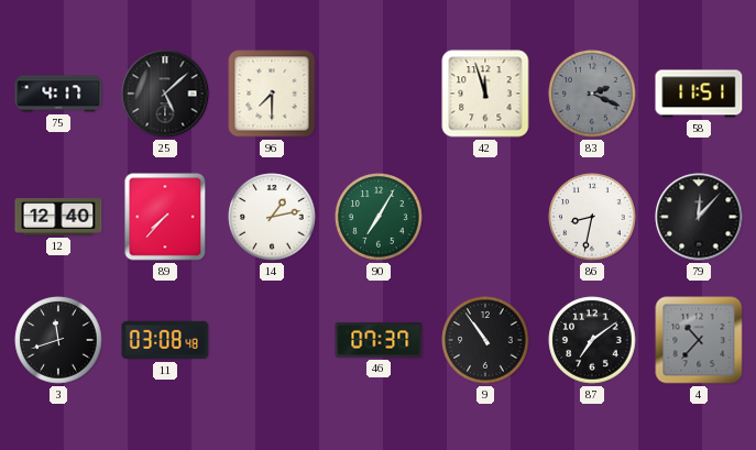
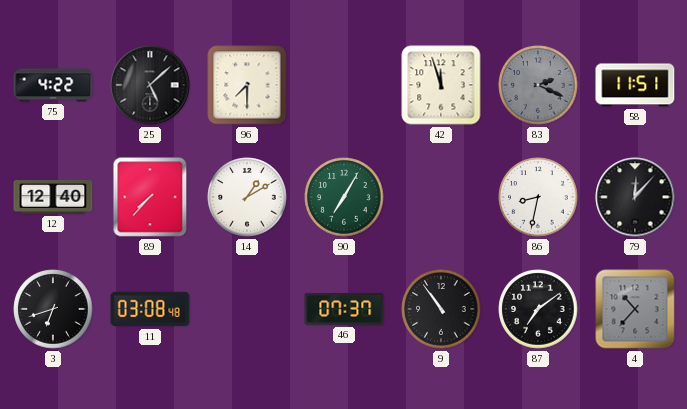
75: 4:17 -> 4:22
14: 1:13 -> 1:10
3: 11:42 -> 6:42
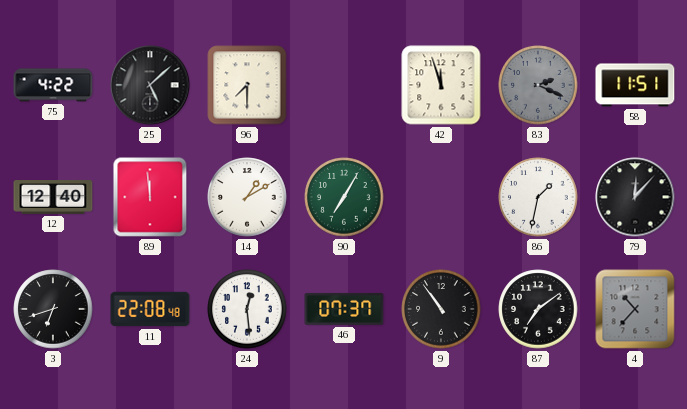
89: 7:37 -> 11:59
86: 8:32 -> 1:32
11: 03:08 -> 22:08
24: none -> 12:29
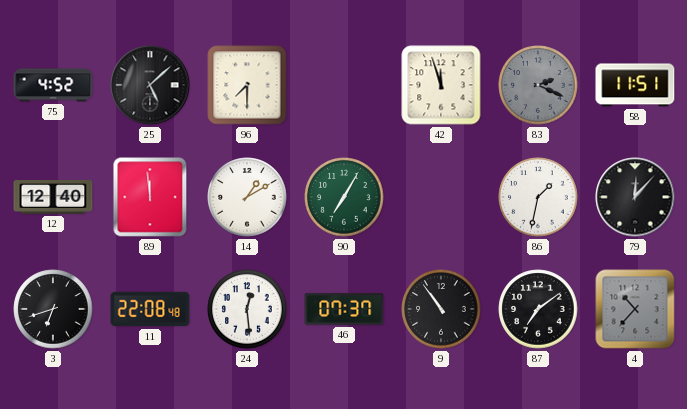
75: 4:22 -> 4:52
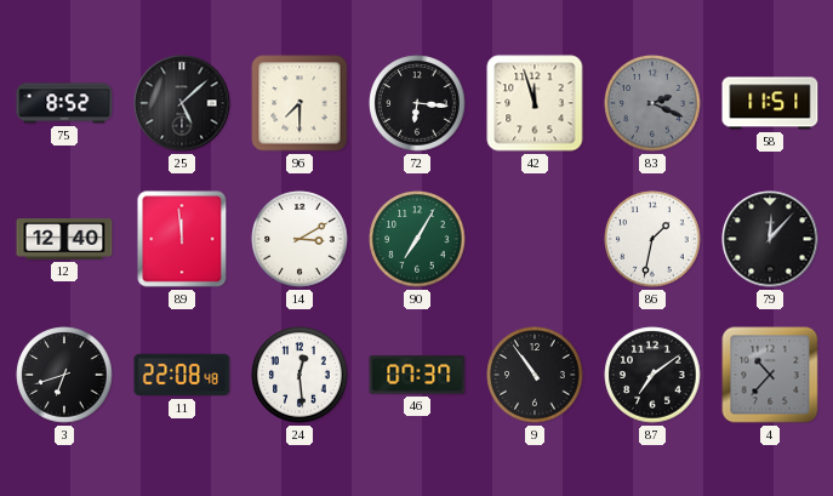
75: 4:52 -> 8:52
72: none -> 6:16
14: 1:10 -> 3:10
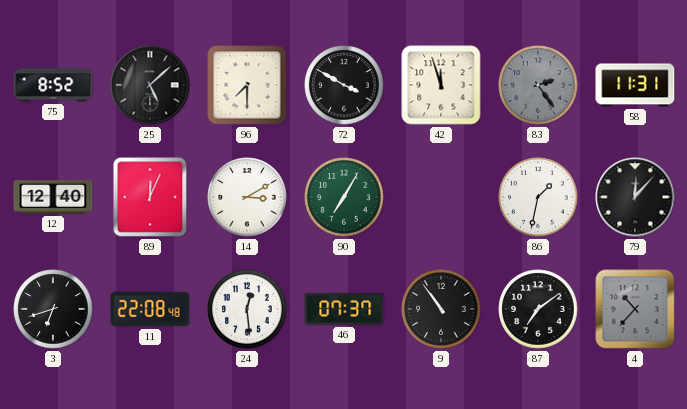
72: 6:16 -> 3:50
83: 2:19 -> 2:24
58: 11:51 -> 11:31
89: 11:59 -> 12:04
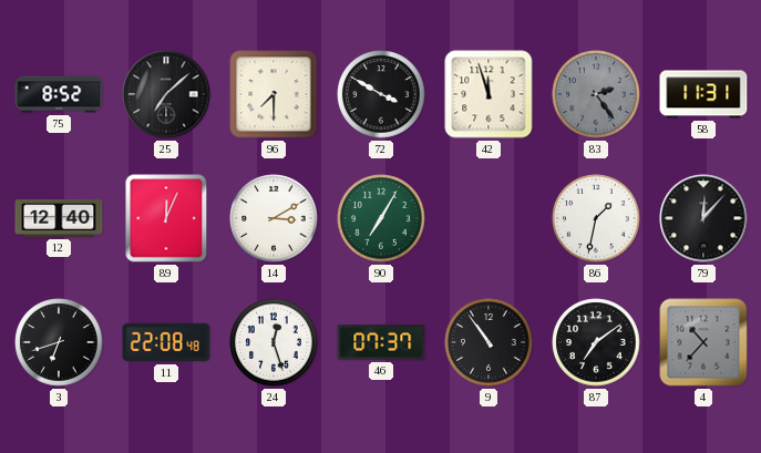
25: 5:08 -> 7:08
24: 12:29 -> 12:27
